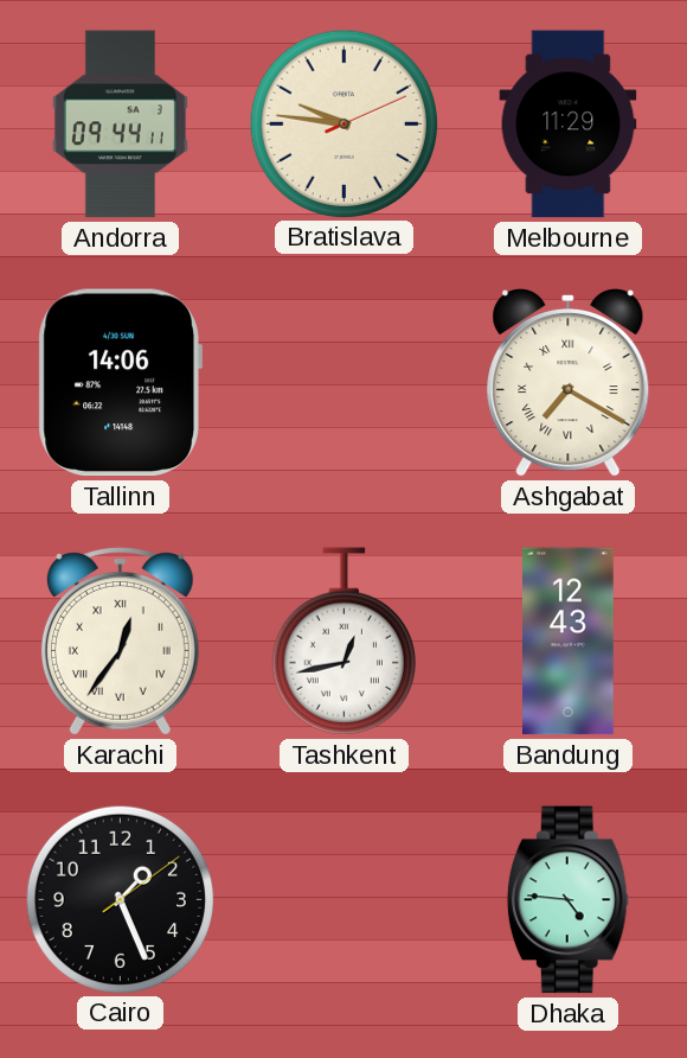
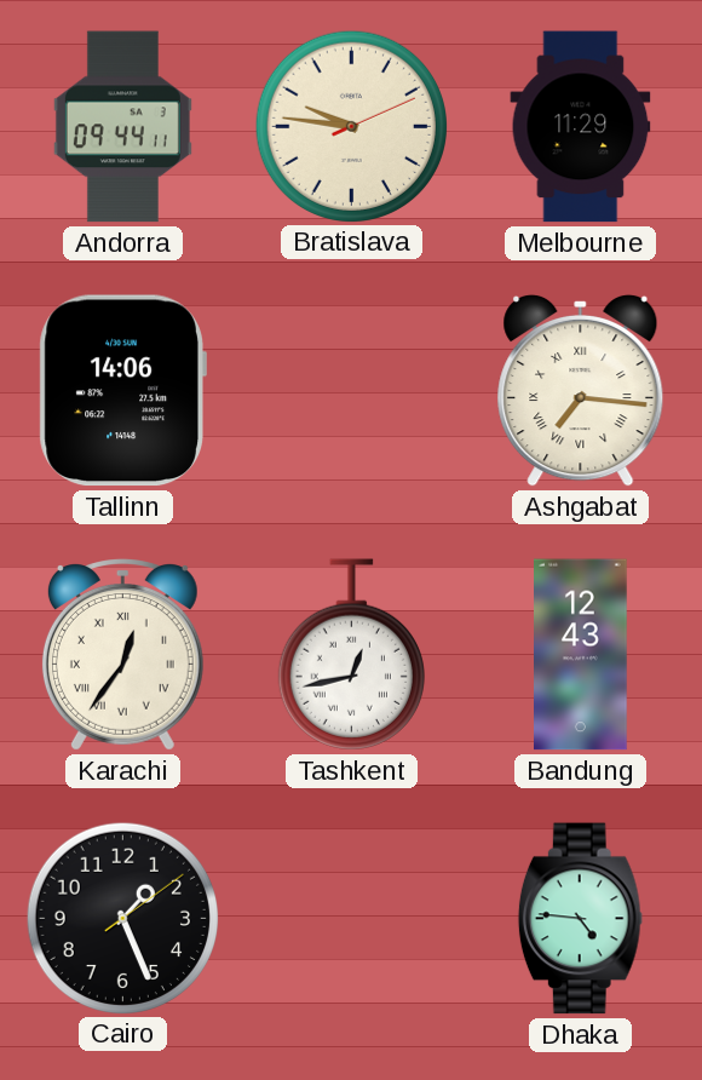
Ashgabat: 7:20 -> 7:16
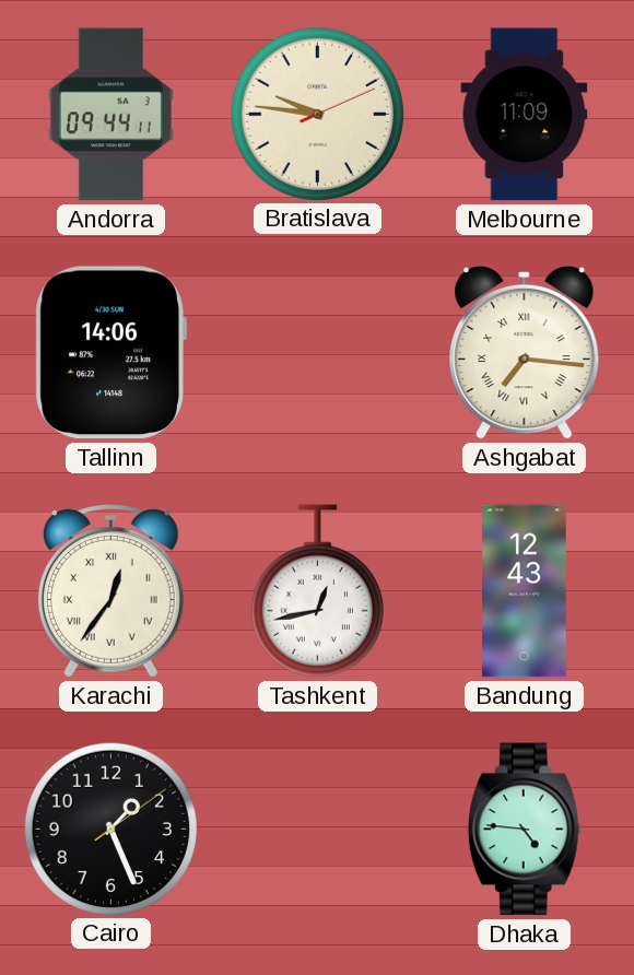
Melbourne: 11:29 -> 11:09
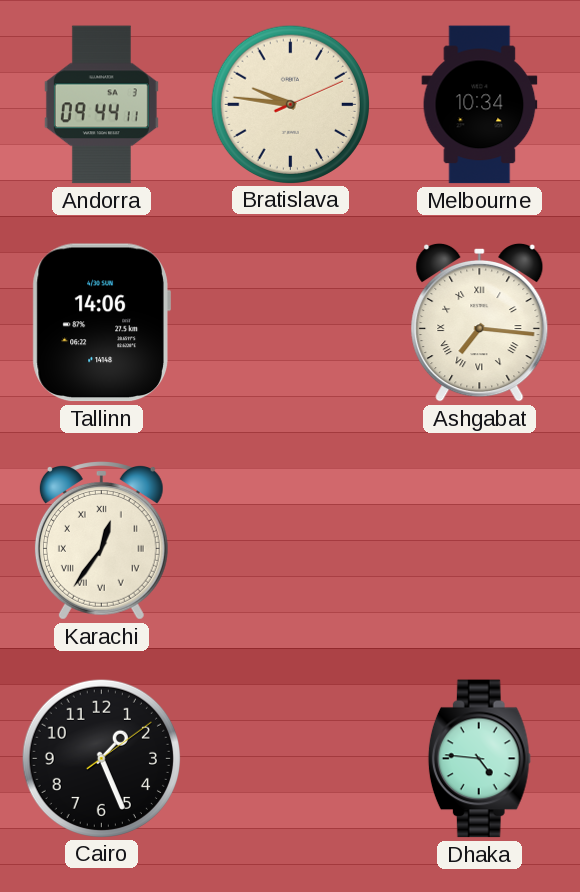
Melbourne: 11:09 -> 10:34
Tashkent: 12:43 -> none
Bandung: 12:43 -> none
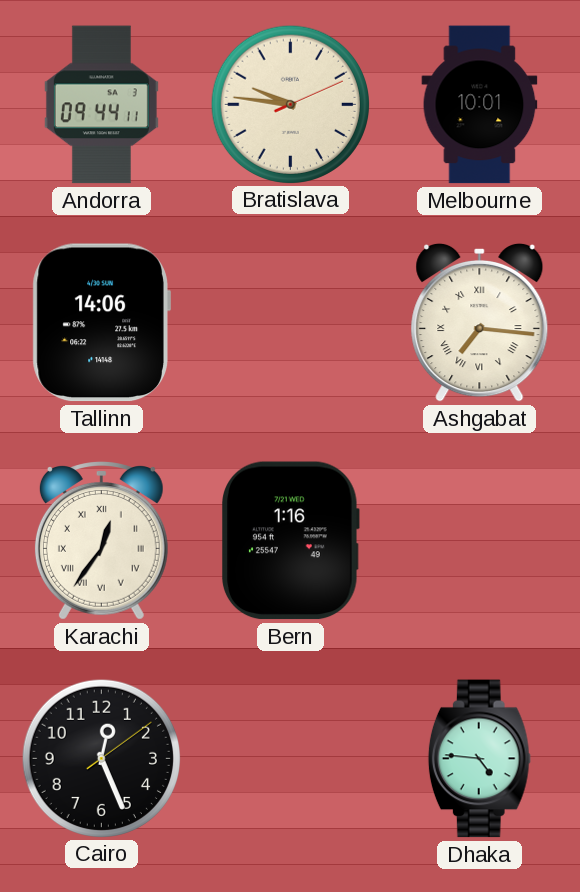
Melbourne: 10:34 -> 10:01
Bern: none -> 1:16
Cairo: 1:26 -> 12:26
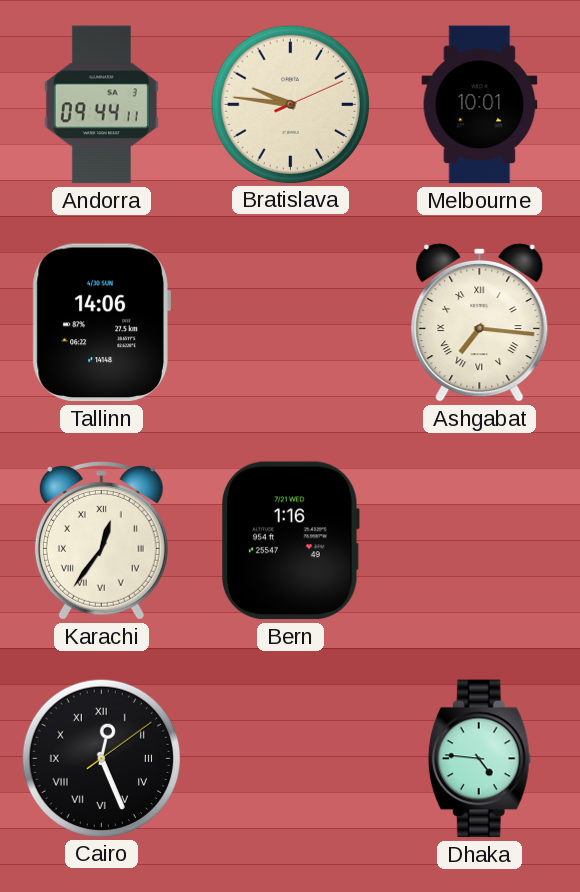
Cairo numerals: Arabic -> Roman
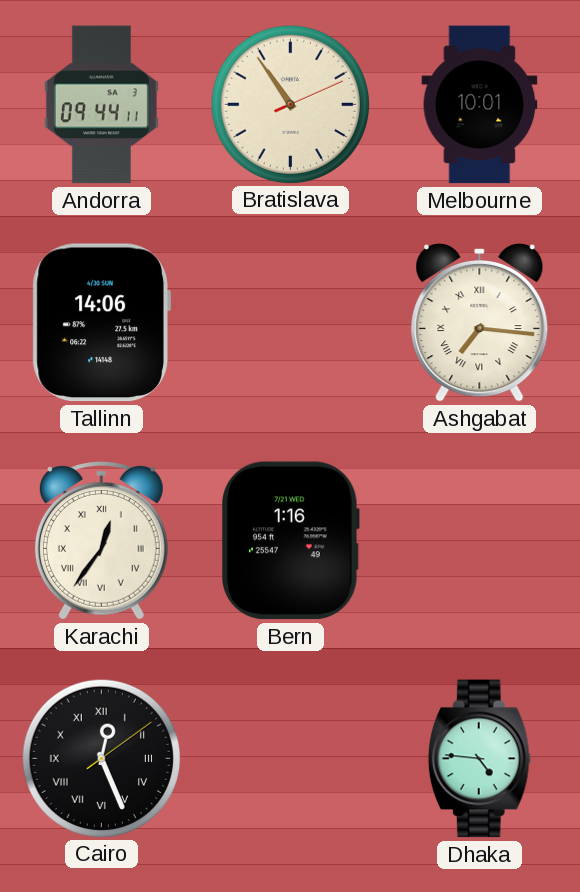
Bratislava: 9:46 -> 10:54
